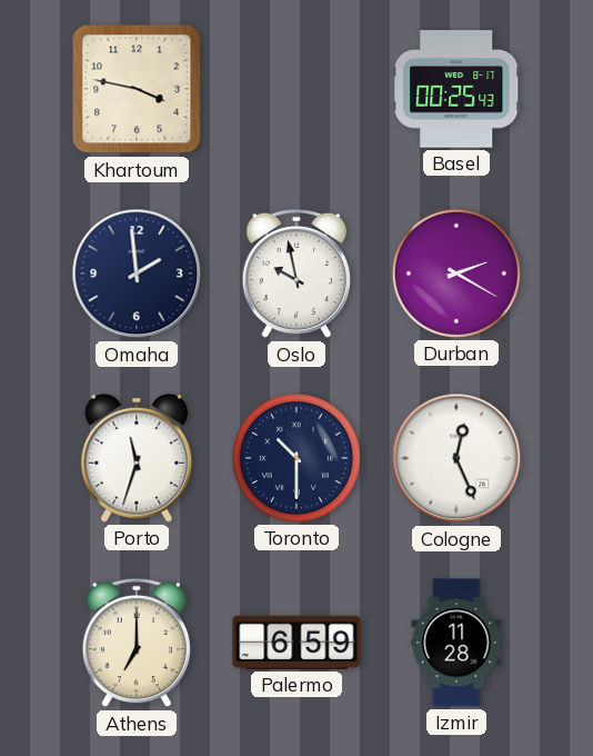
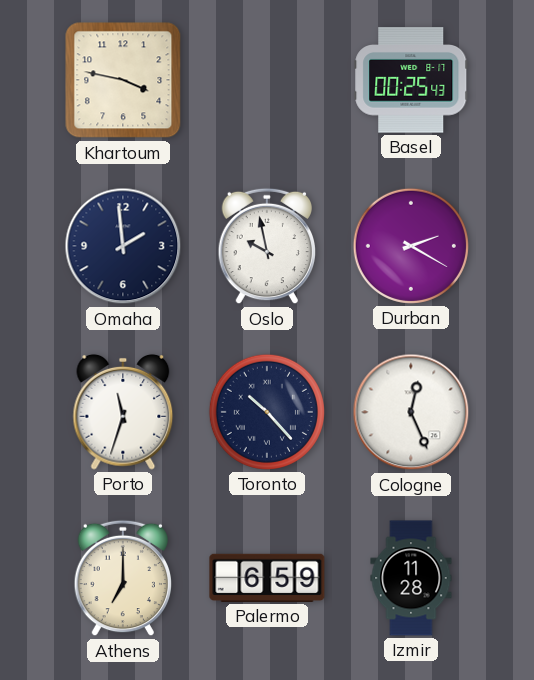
Toronto: 10:30 -> 10:23
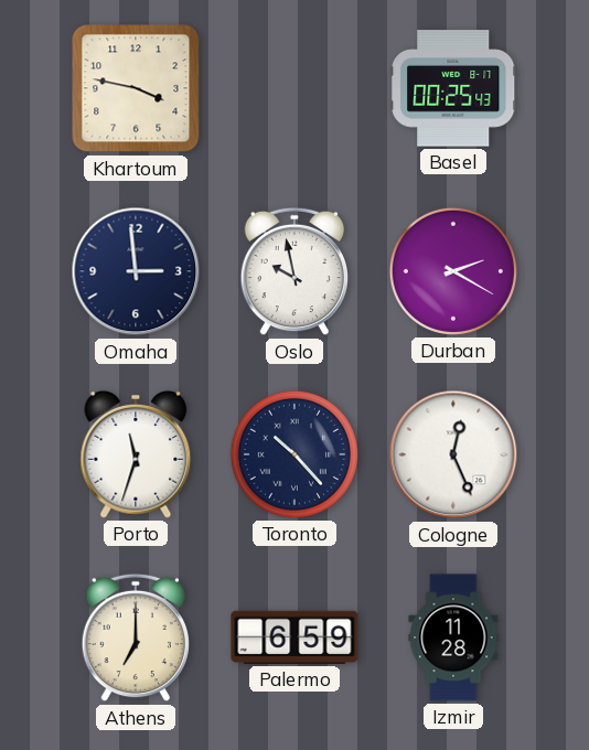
Omaha: 1:59 -> 2:59
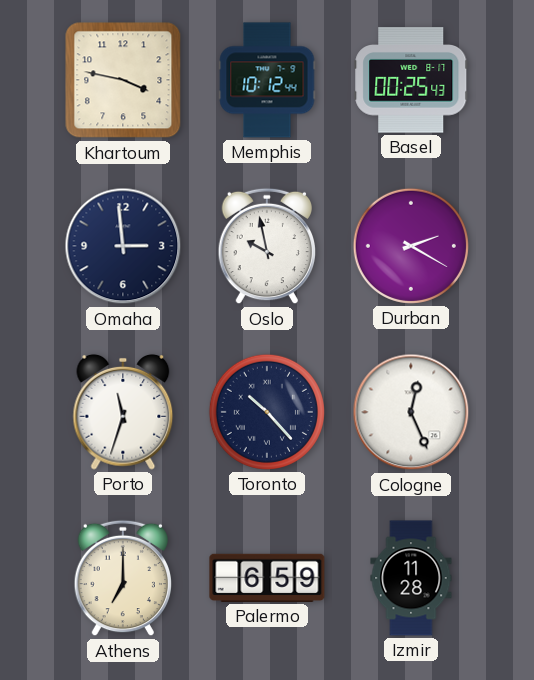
Memphis: none -> 10:12
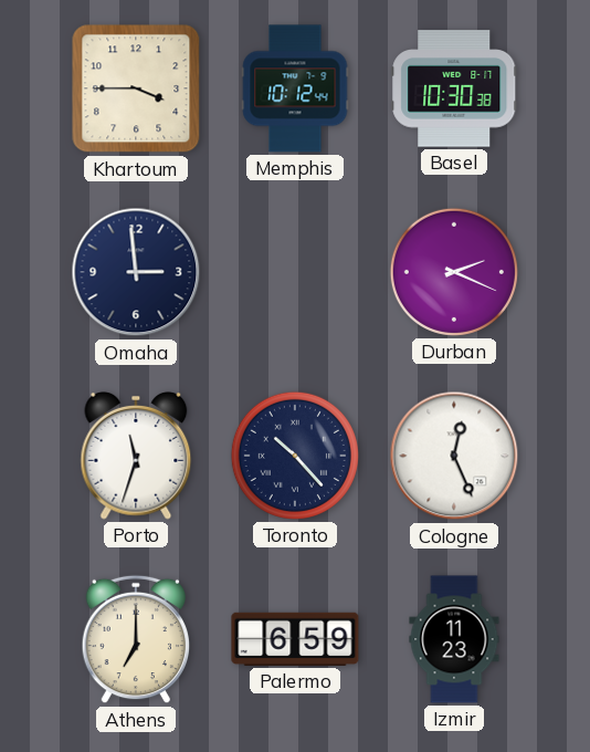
Khartoum: 3:47 -> 3:45
Basel: 00:25 -> 10:30
Oslo: 9:58 -> none
Durban: 2:20 -> 2:19
Izmir: 11:28 -> 11:23
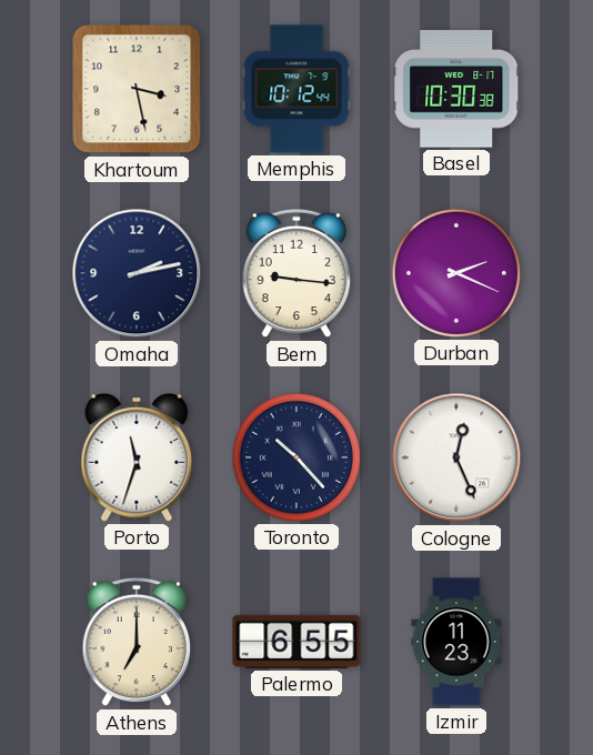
Khartoum: 3:45 -> 3:28
Omaha: 2:59 -> 2:13
Bern: none -> 9:16
Palermo: 6:59 -> 6:55
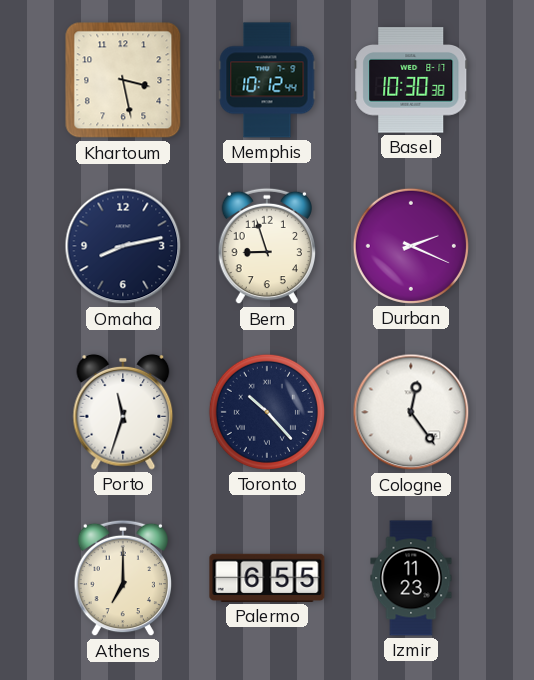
Omaha: 2:13 -> 8:13
Bern: 9:16 -> 8:57
Cologne: 12:26 -> 12:24
